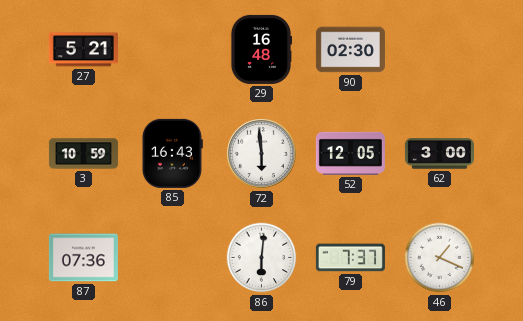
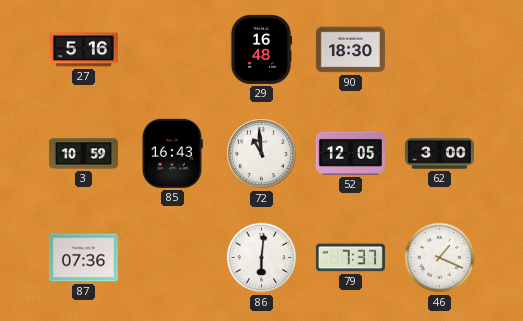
27: 5:21 -> 5:16
90: 02:30 -> 18:30
72: 5:59 -> 10:59
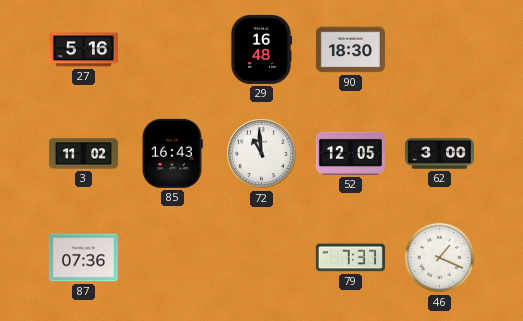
3: 10:59 -> 11:02
86: 6:01 -> none
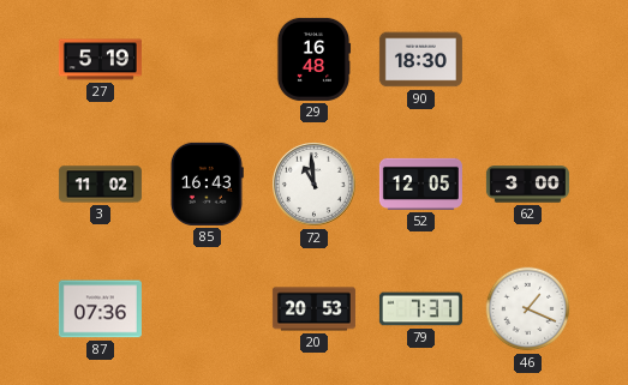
27: 5:16 -> 5:19
20: none -> 20:53
